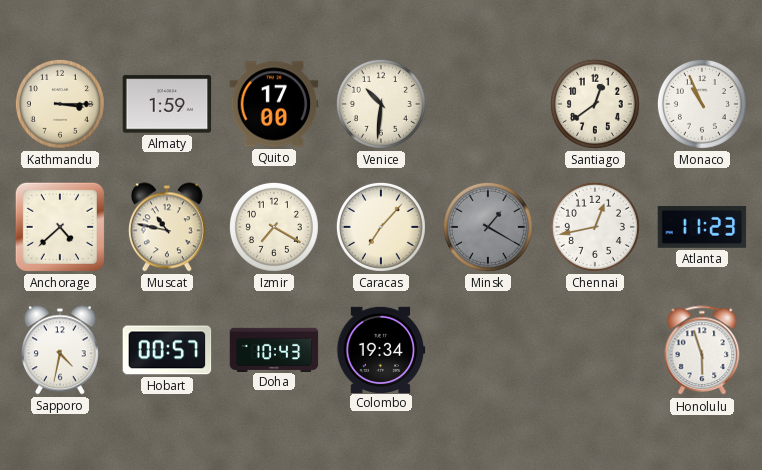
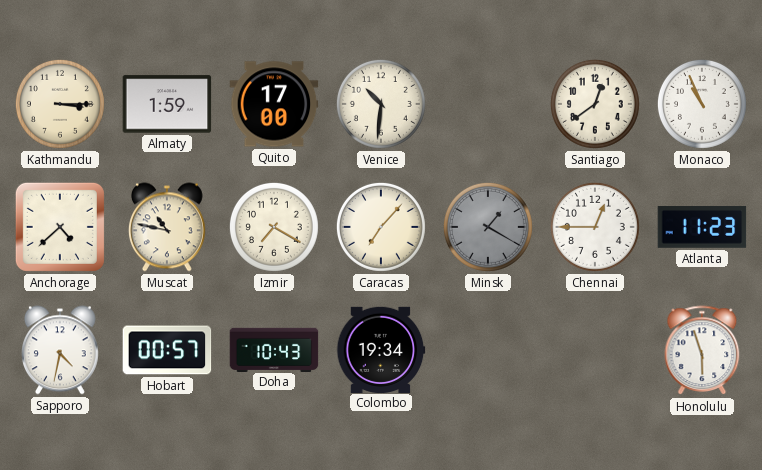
Chennai: 12:43 -> 12:45
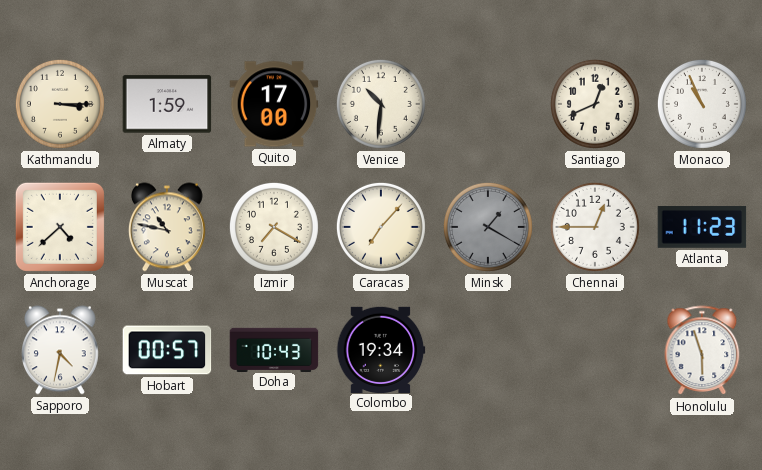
Santiago: 12:39 -> 12:41
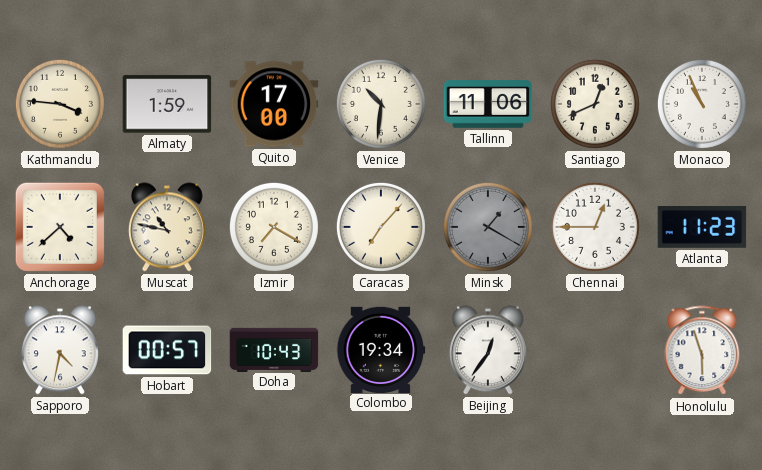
Kathmandu: 3:15 -> 3:46
Tallinn: none -> 11:06
Beijing: none -> 12:36
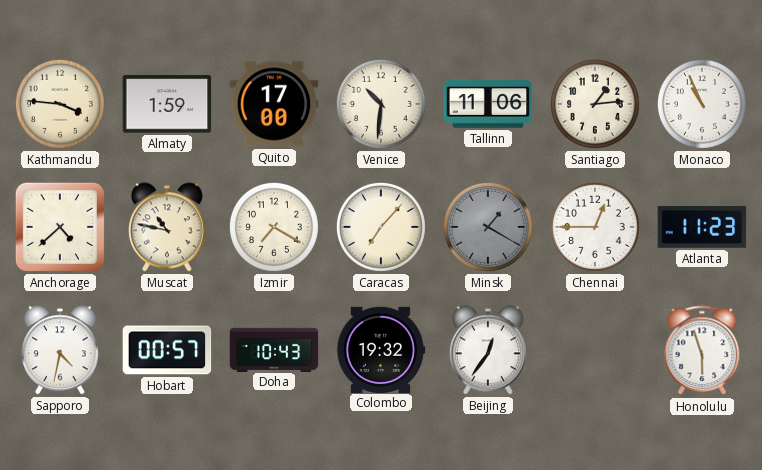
Santiago: 12:41 -> 1:14
Colombo: 19:34 -> 19:32
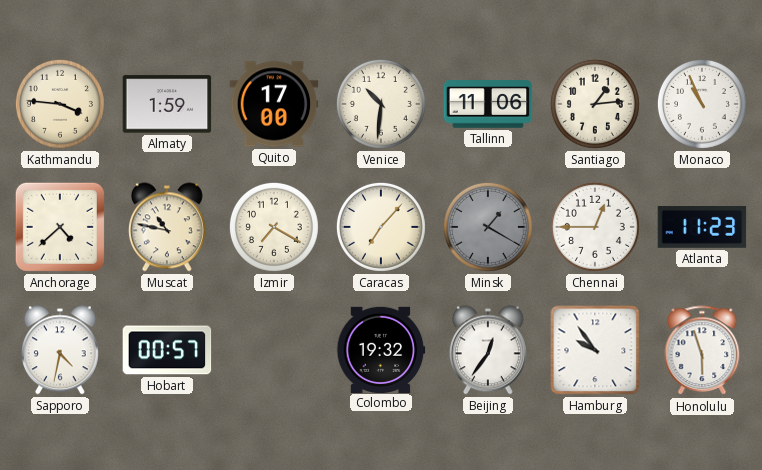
Doha: 10:43 -> none
Hamburg: none -> 9:54
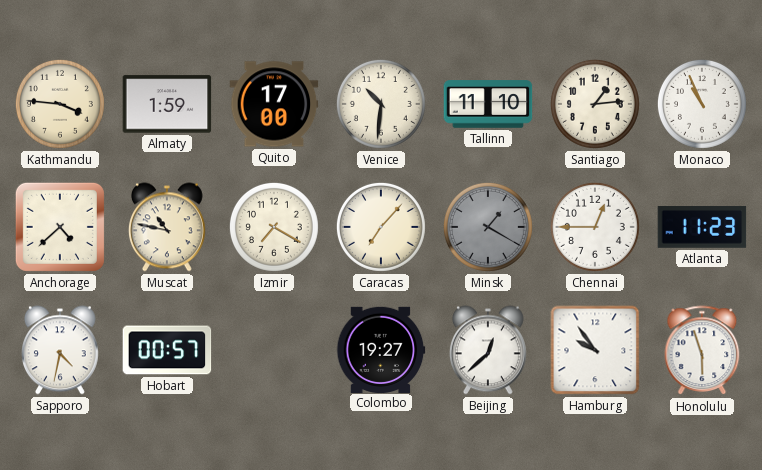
Tallinn: 11:06 -> 11:10
Colombo: 19:32 -> 19:27
Beijing: 12:36 -> 12:38
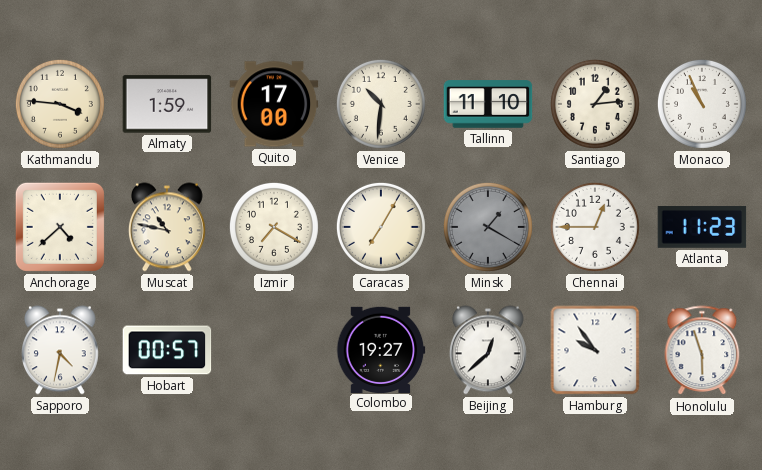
Caracas: 7:07 -> 7:05
